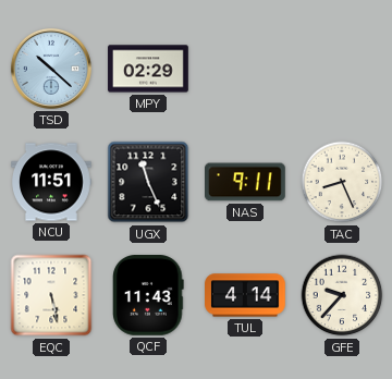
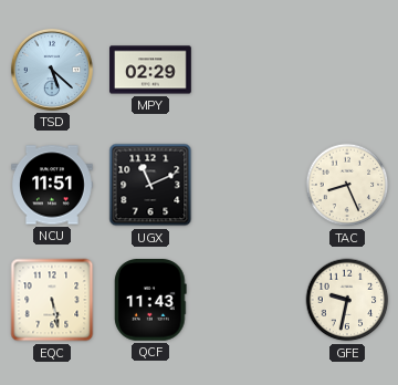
TSD: 10:22 -> 5:22
UGX: 11:26 -> 11:11
NAS: 9:11 -> none
TUL: 4:14 -> none
GFE: 9:37 -> 9:32
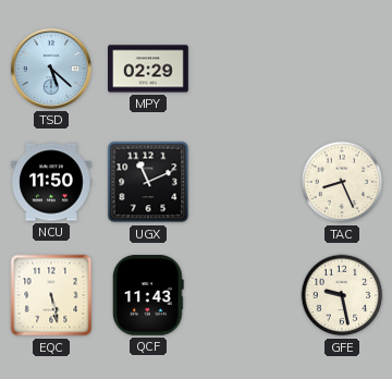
NCU: 11:51 -> 11:50
GFE: 9:32 -> 9:28
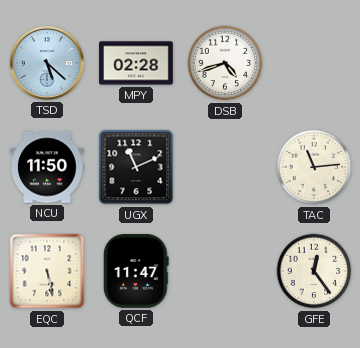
MPY: 02:29 -> 02:28
DSB: none -> 4:42
TAC: 8:26 -> 11:14
QCF: 11:43 -> 11:47
GFE: 9:28 -> 12:24
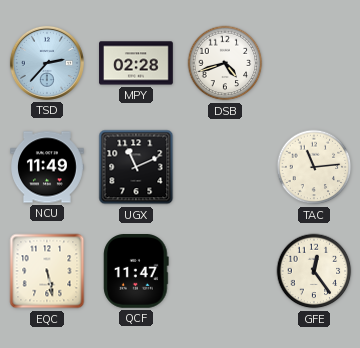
TSD: 5:22 -> 2:37
NCU: 11:50 -> 11:49
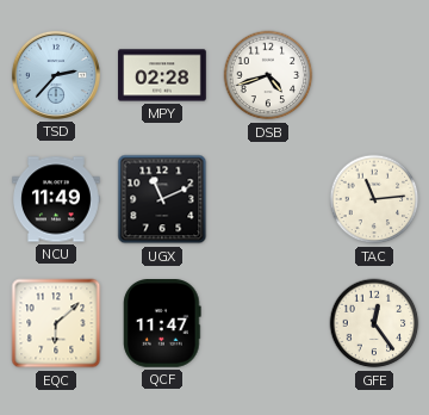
EQC: 5:28 -> 6:08
